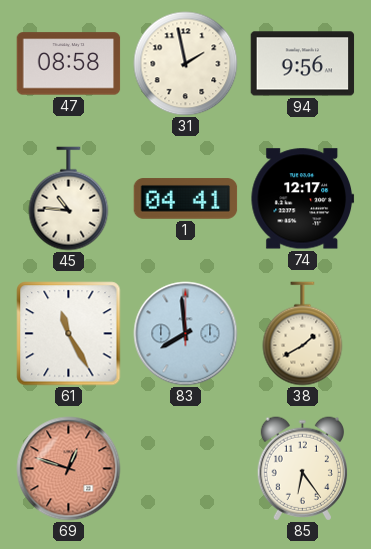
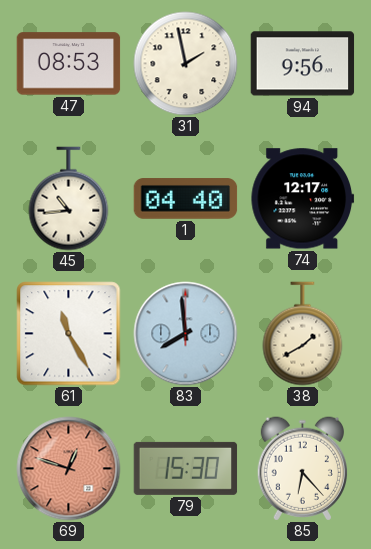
47: 08:58 -> 08:53
45: 10:46 -> 10:44
1: 04:41 -> 04:40
79: none -> 15:30
85: 6:24 -> 6:23
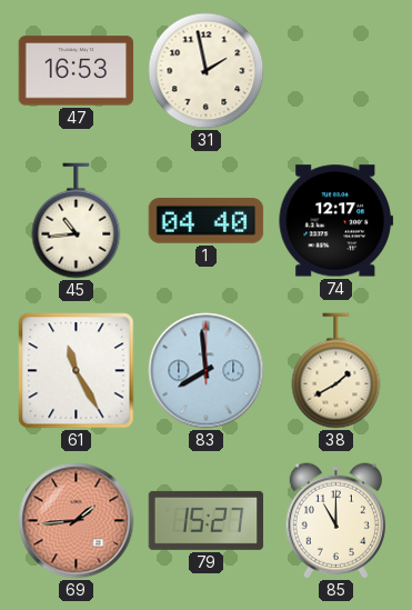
47: 08:53 -> 16:53
94: 9:56 -> none
69: 12:48 -> 1:44
79: 15:30 -> 15:27
85: 6:23 -> 11:00
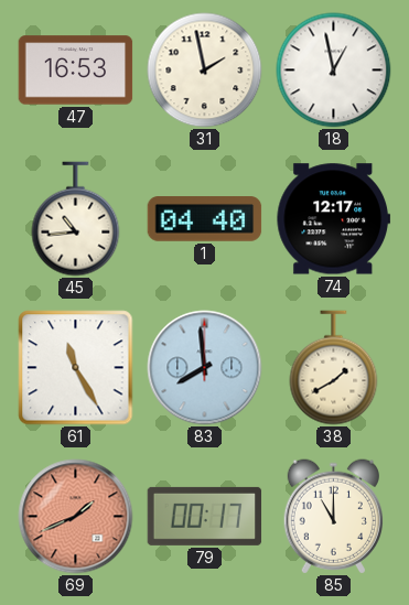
18: none -> 12:58
69: 1:44 -> 1:41
79: 15:27 -> 00:17
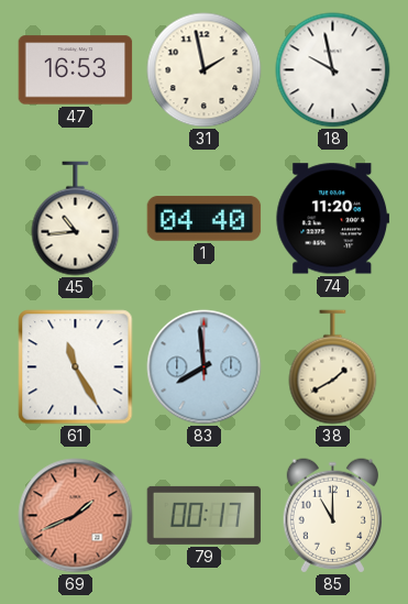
18: 12:58 -> 9:58
74: 12:17 -> 11:20
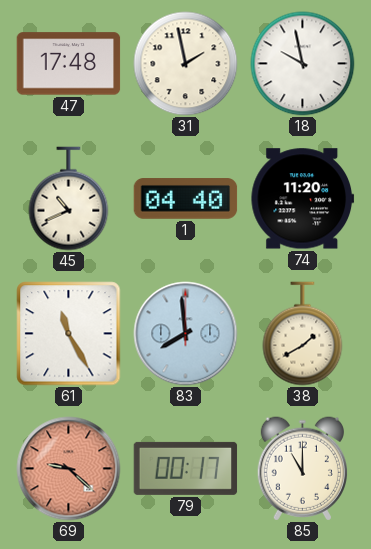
47: 16:53 -> 17:48
45: 10:44 -> 10:41
69: 1:41 -> 9:22
